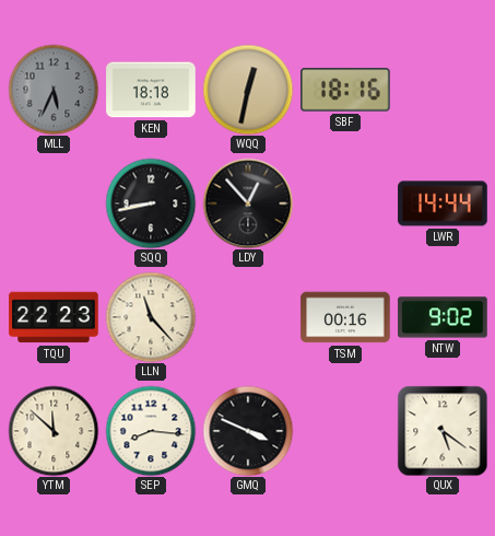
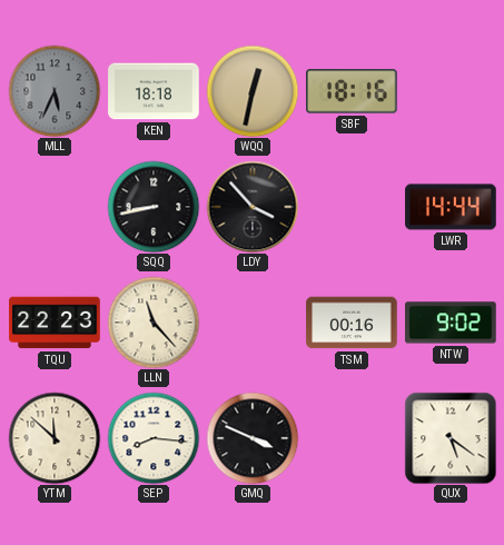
LDY: 12:53 -> 3:53
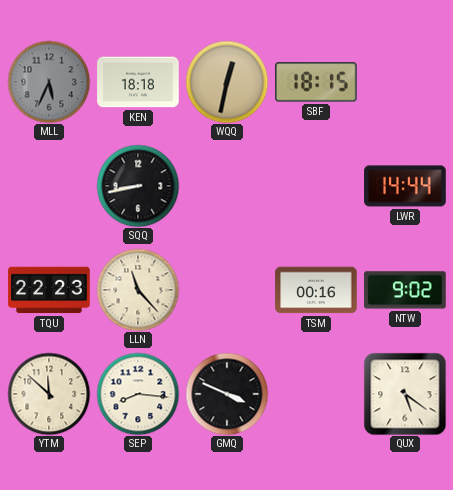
SBF: 18:16 -> 18:15
LDY: 3:53 -> none
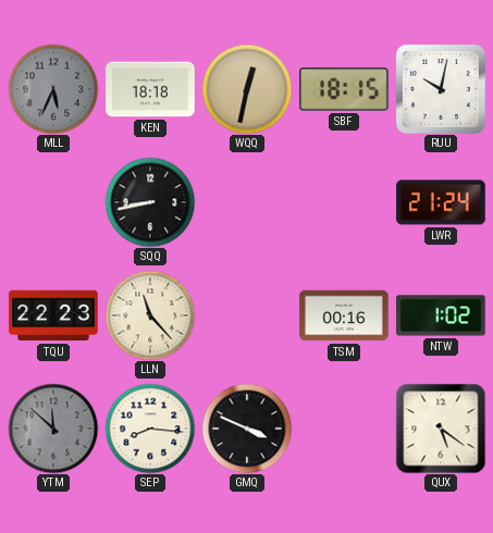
RUU: none -> 10:02
LWR: 14:44 -> 21:24
NTW: 9:02 -> 1:02
YTM dial: cream -> grey
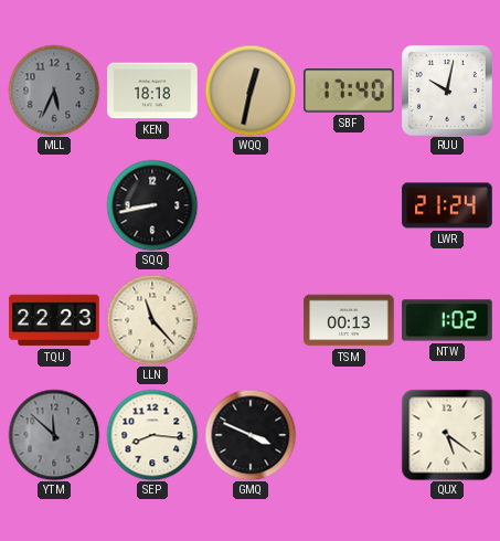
SBF: 18:15 -> 17:40
TSM: 00:16 -> 00:13
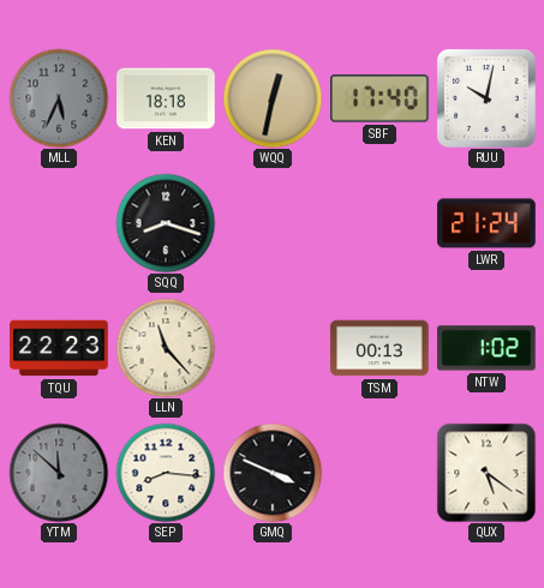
SQQ: 8:43 -> 8:18
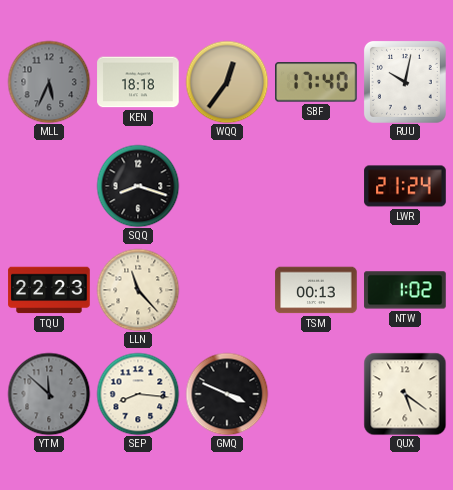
WQQ: 12:32 -> 12:36
